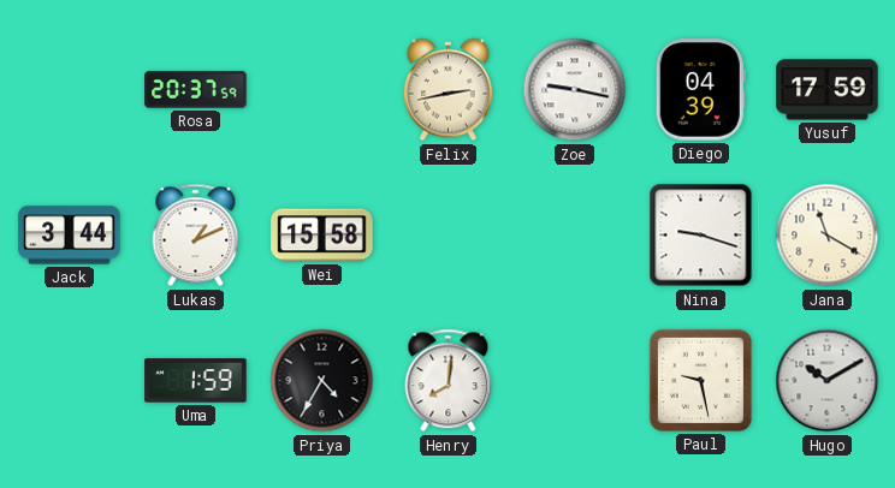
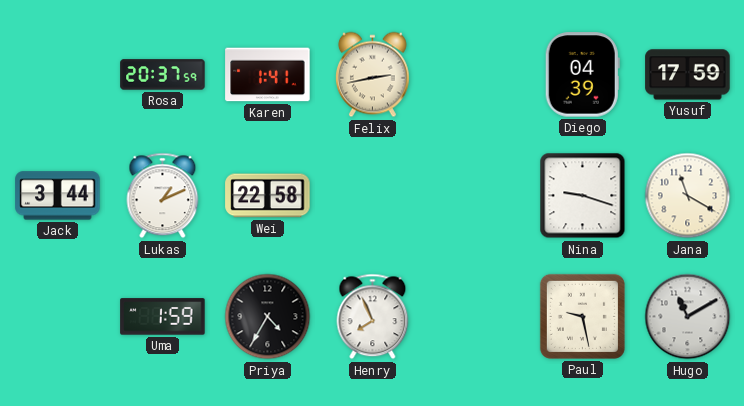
Karen: none -> 1:41
Zoe: 9:17 -> none
Wei: 15:58 -> 22:58
Henry: 8:01 -> 7:56
Hugo: 10:10 -> 11:10
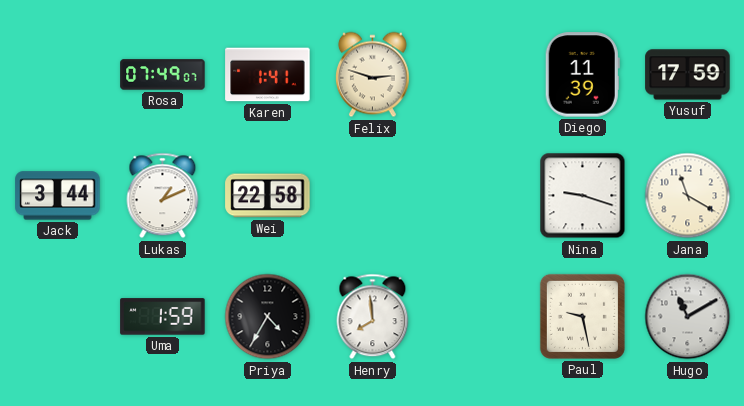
Rosa: 20:37 -> 07:49
Felix: 2:43 -> 2:48
Diego: 04:39 -> 11:39
Henry: 7:56 -> 7:59
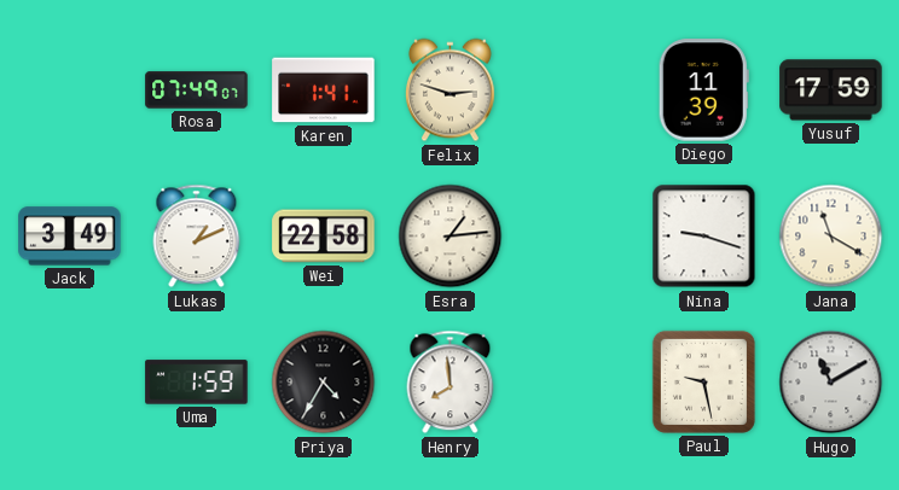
Jack: 3:44 -> 3:49
Esra: none -> 1:14
